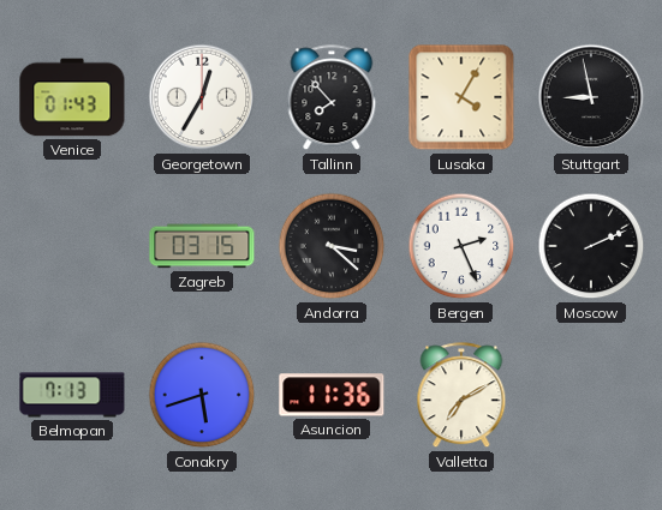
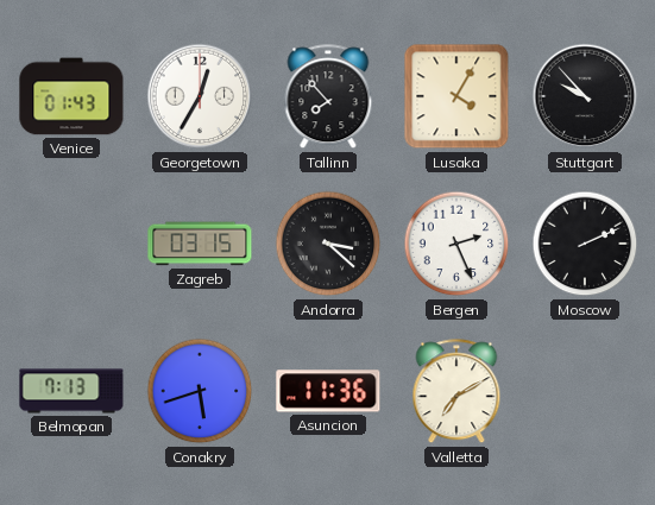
Stuttgart: 8:58 -> 9:53
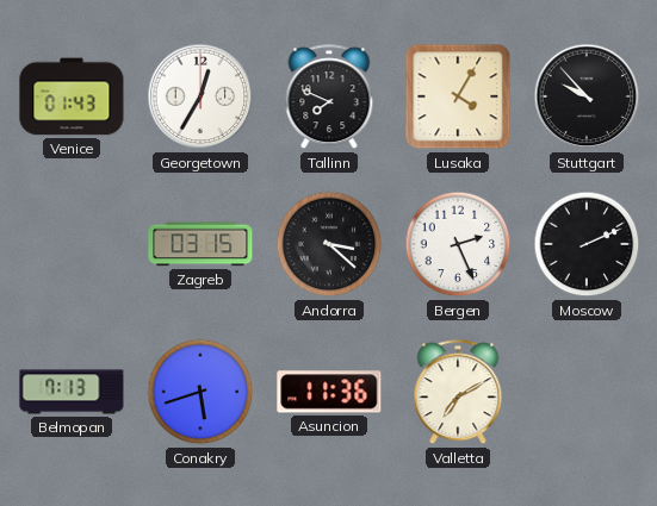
Tallinn: 7:53 -> 7:49
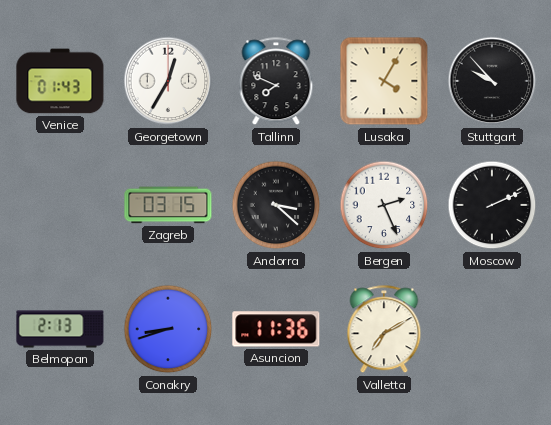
Belmopan: 7:13 -> 2:13
Conakry: 5:42 -> 8:42
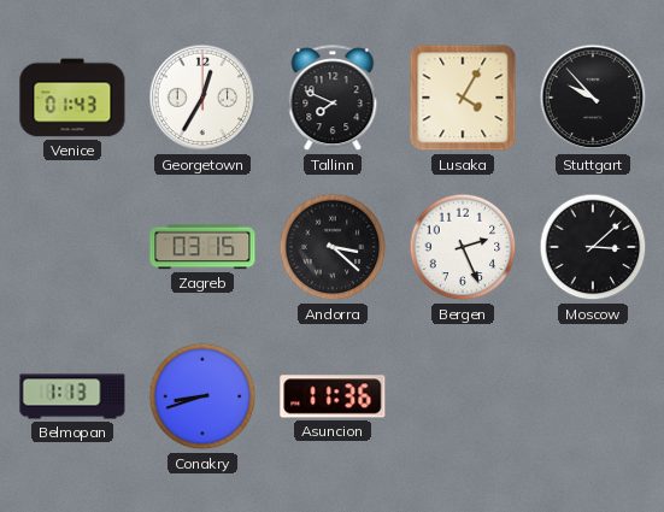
Moscow: 2:11 -> 3:08
Belmopan: 2:13 -> 1:13
Valletta: 7:10 -> none
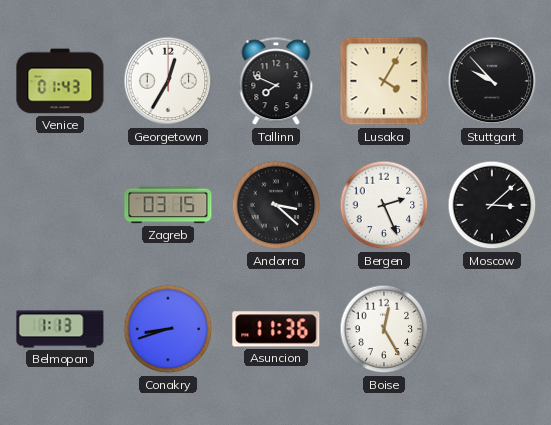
Boise: none -> 12:25
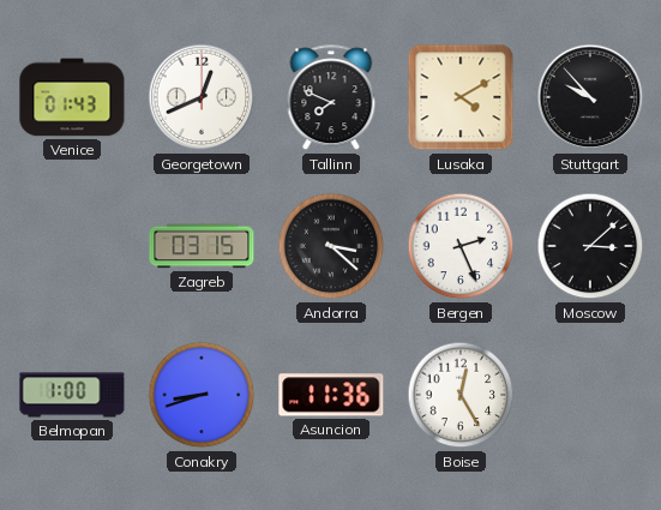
Georgetown: 12:35 -> 12:41
Lusaka: 4:05 -> 4:10
Belmopan: 1:13 -> 1:00
